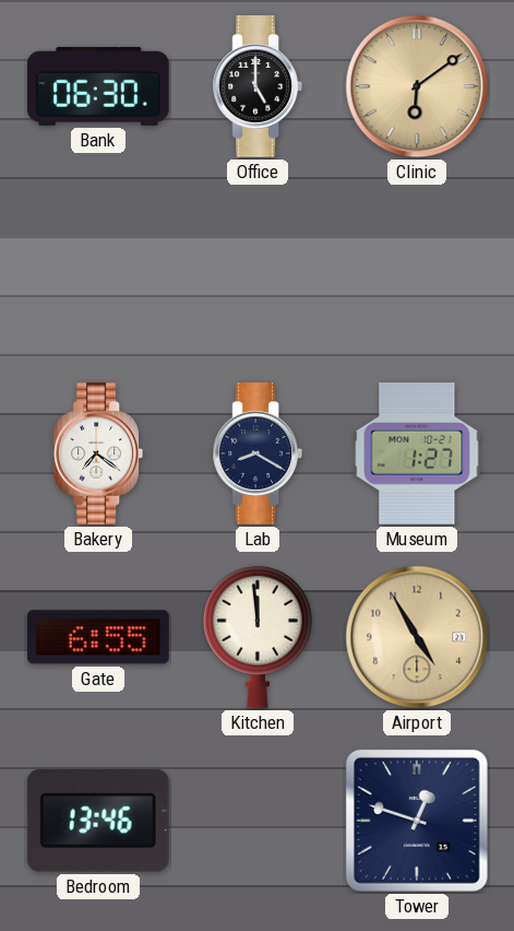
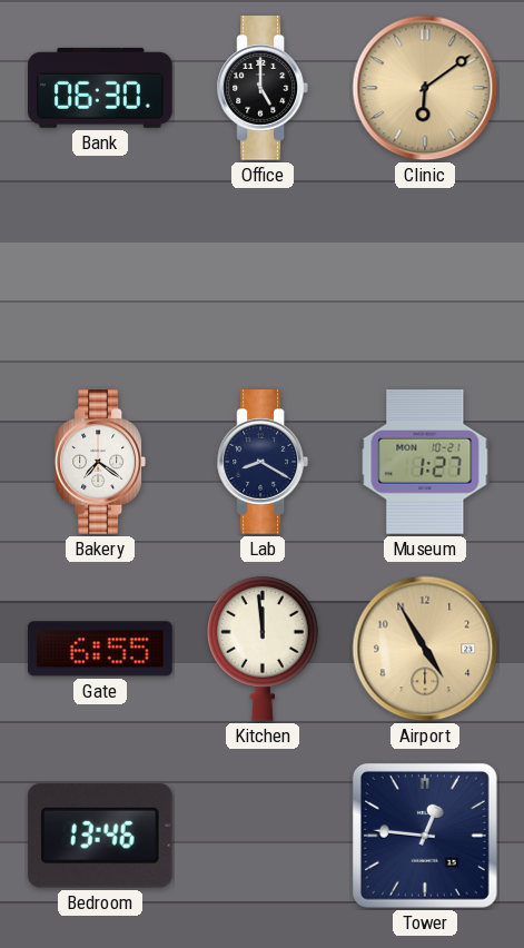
Tower: 12:48 -> 12:46
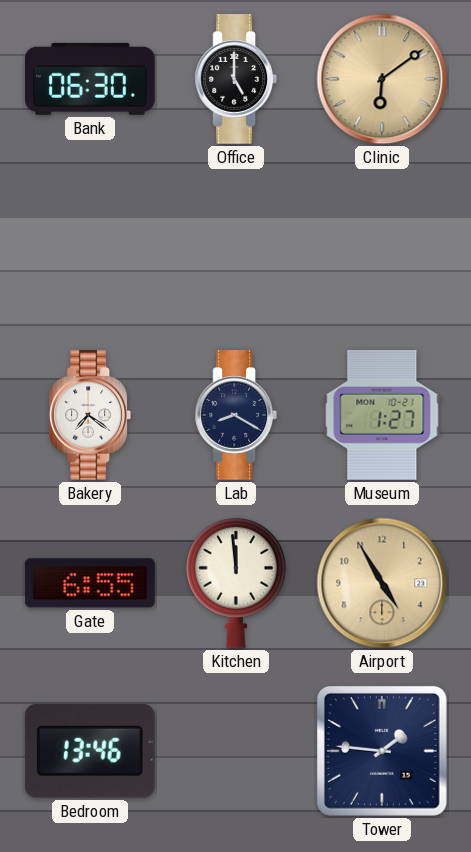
Tower: 12:46 -> 1:46
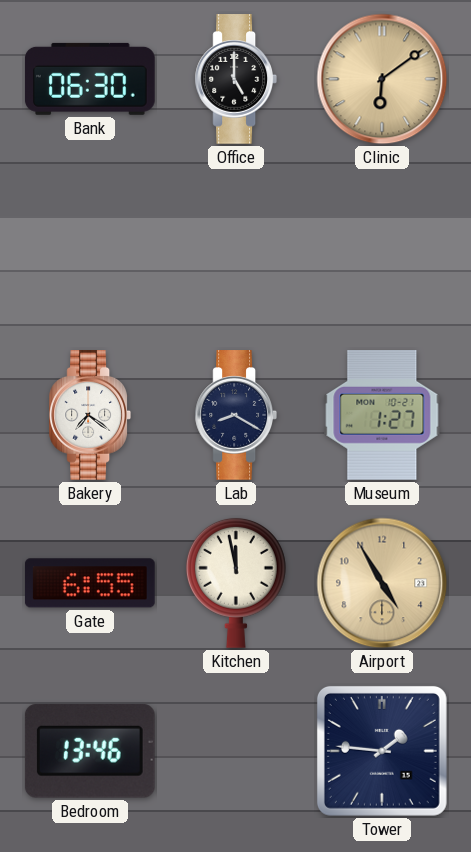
Kitchen: 11:59 -> 11:58
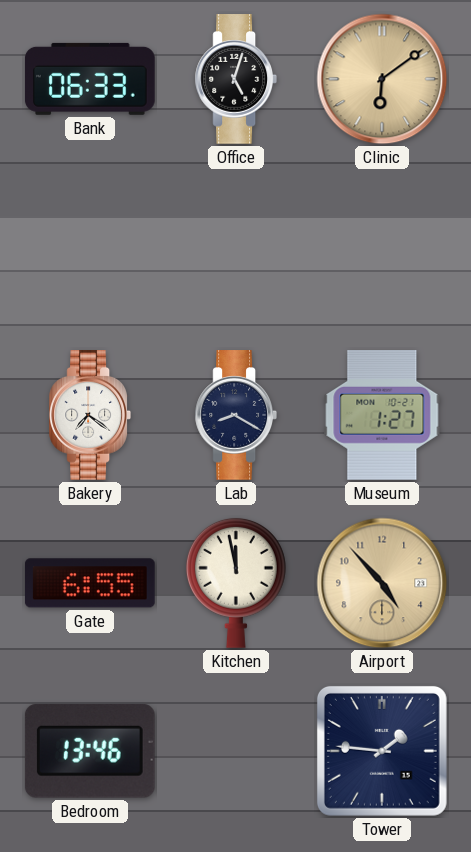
Bank: 06:30 -> 06:33
Office: 5:00 -> 5:03
Airport: 4:55 -> 4:53
